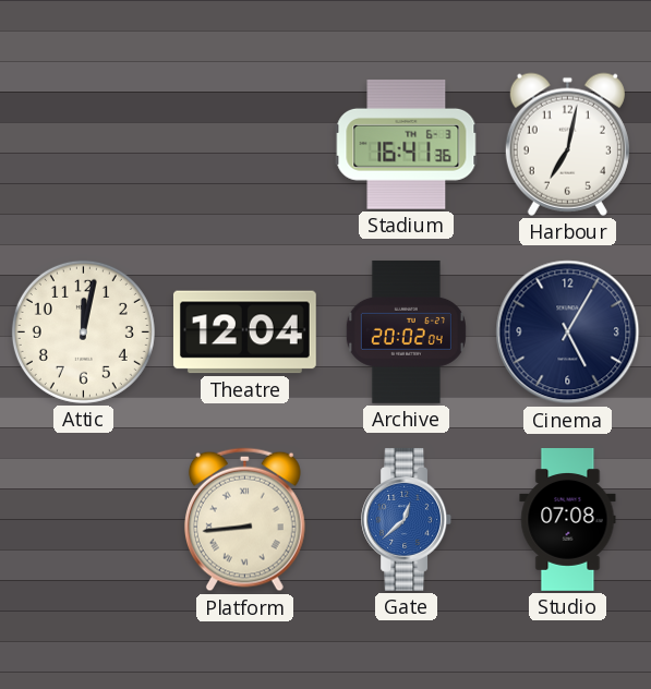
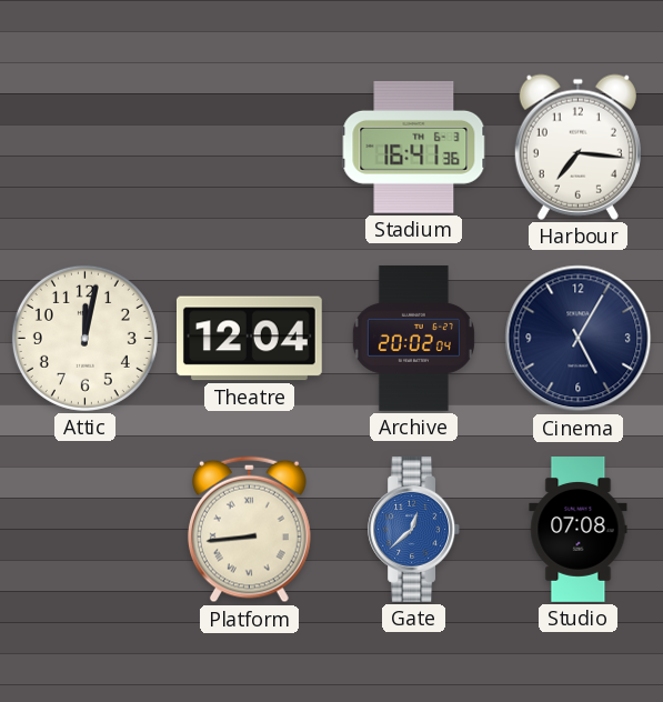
Harbour: 7:02 -> 7:16
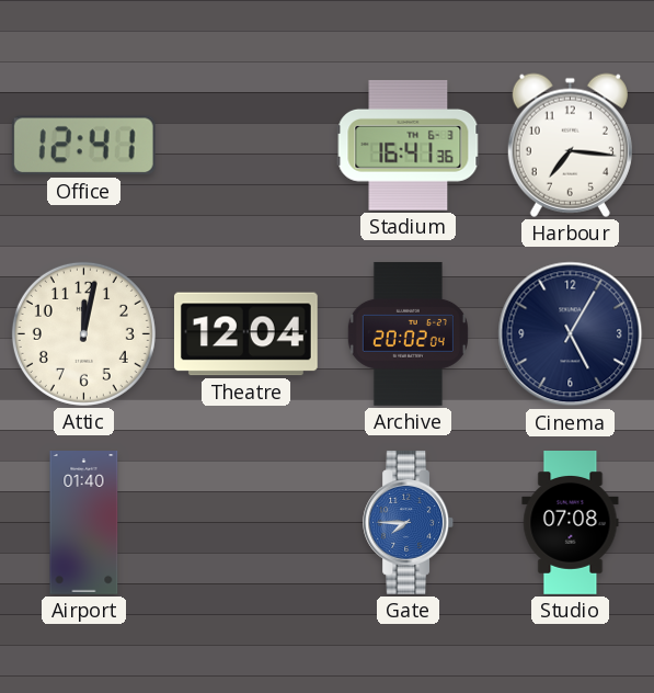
Office: none -> 12:41
Airport: none -> 01:40
Platform: 8:44 -> none
Gate: 12:38 -> 7:45
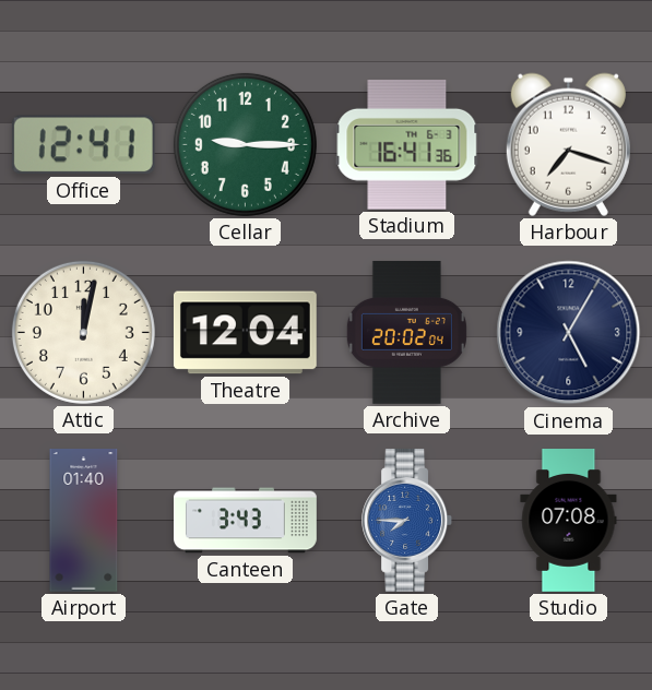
Cellar: none -> 9:15
Harbour: 7:16 -> 7:18
Canteen: none -> 3:43
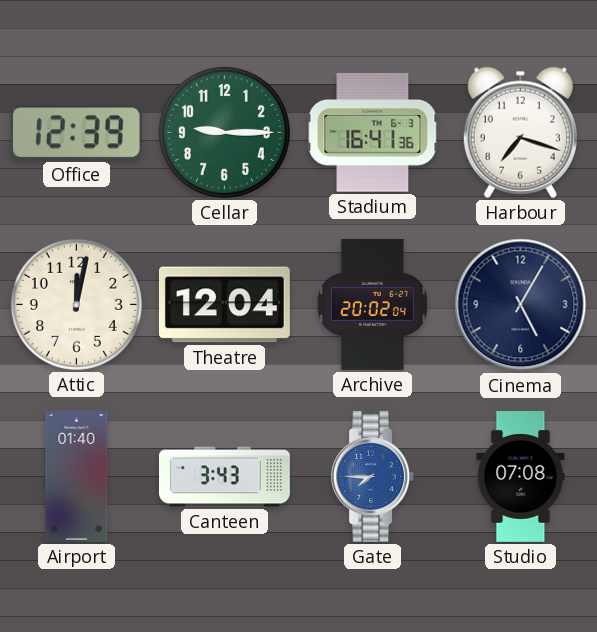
Office: 12:41 -> 12:39
